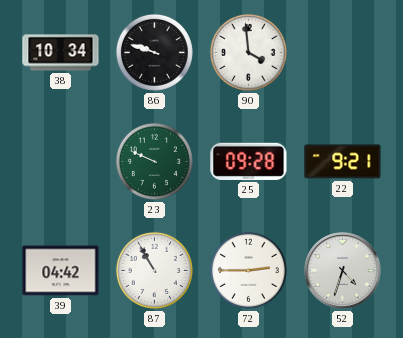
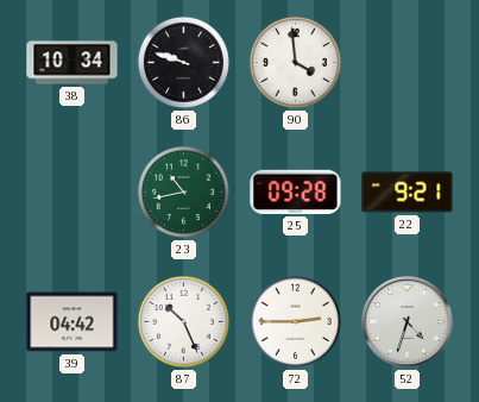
23: 9:49 -> 10:43
87: 10:55 -> 10:26
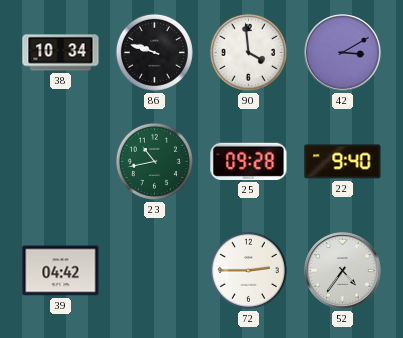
42: none -> 3:10
22: 9:21 -> 9:40
87: 10:26 -> none
52: 4:33 -> 4:36
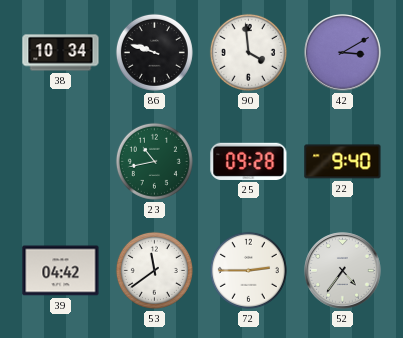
53: none -> 11:39
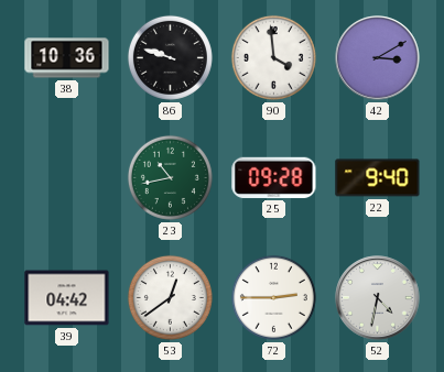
38: 10:34 -> 10:36
53: 11:39 -> 12:39
52: 4:36 -> 4:32
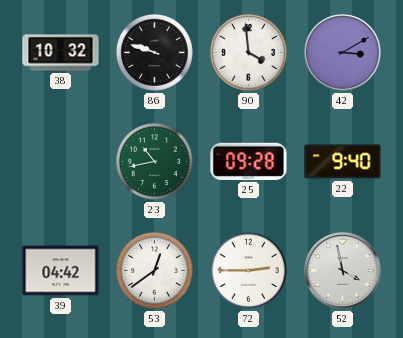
38: 10:36 -> 10:32
52: 4:32 -> 3:58
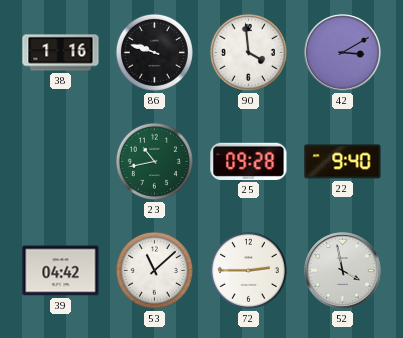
38: 10:32 -> 1:16
53: 12:39 -> 11:08
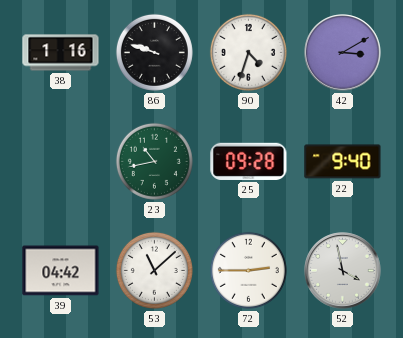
90: 3:59 -> 4:33
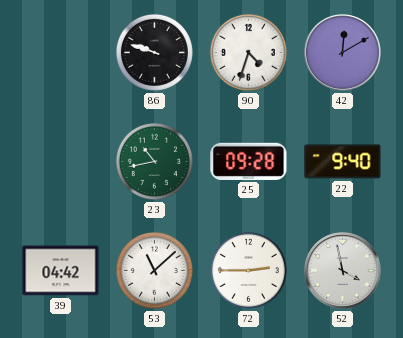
38: 1:16 -> none
42: 3:10 -> 12:10
